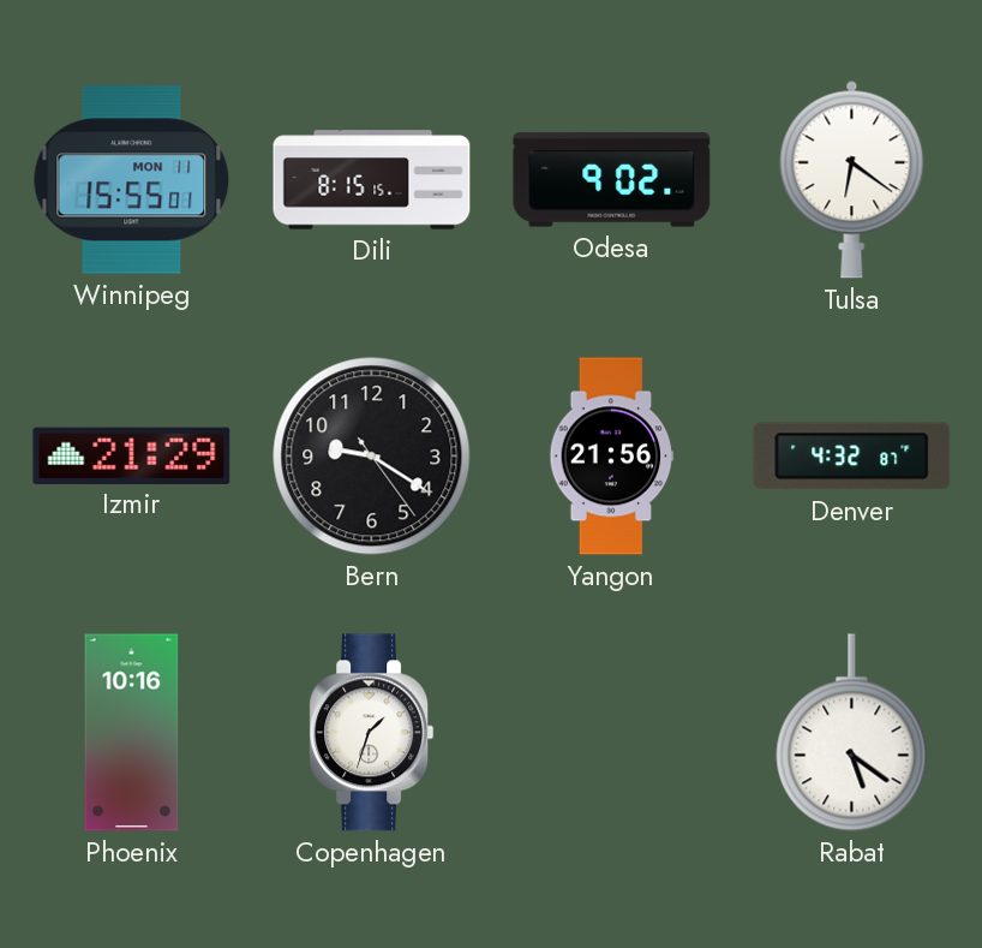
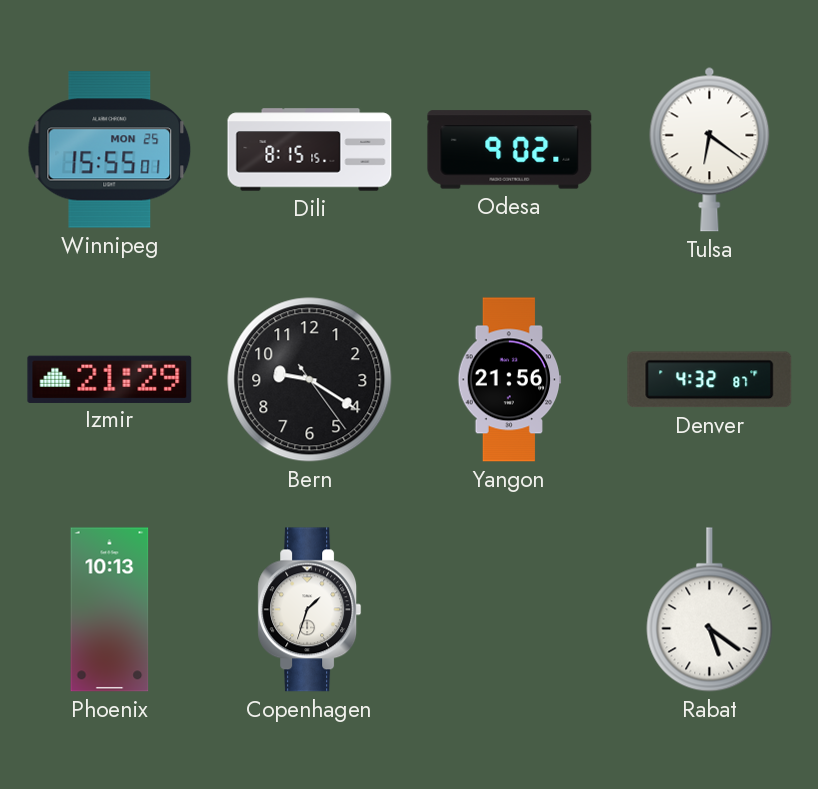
Winnipeg date: MON 11 -> MON 25
Phoenix: 10:16 -> 10:13
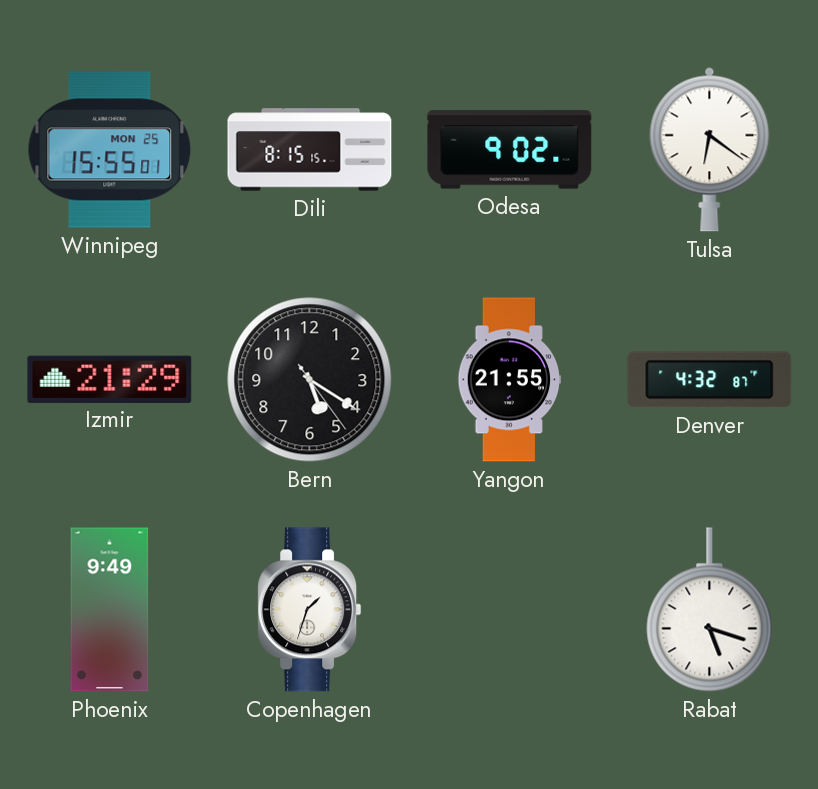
Bern: 9:20 -> 5:20
Yangon: 21:56 -> 21:55
Phoenix: 10:13 -> 9:49
Rabat: 5:21 -> 5:18
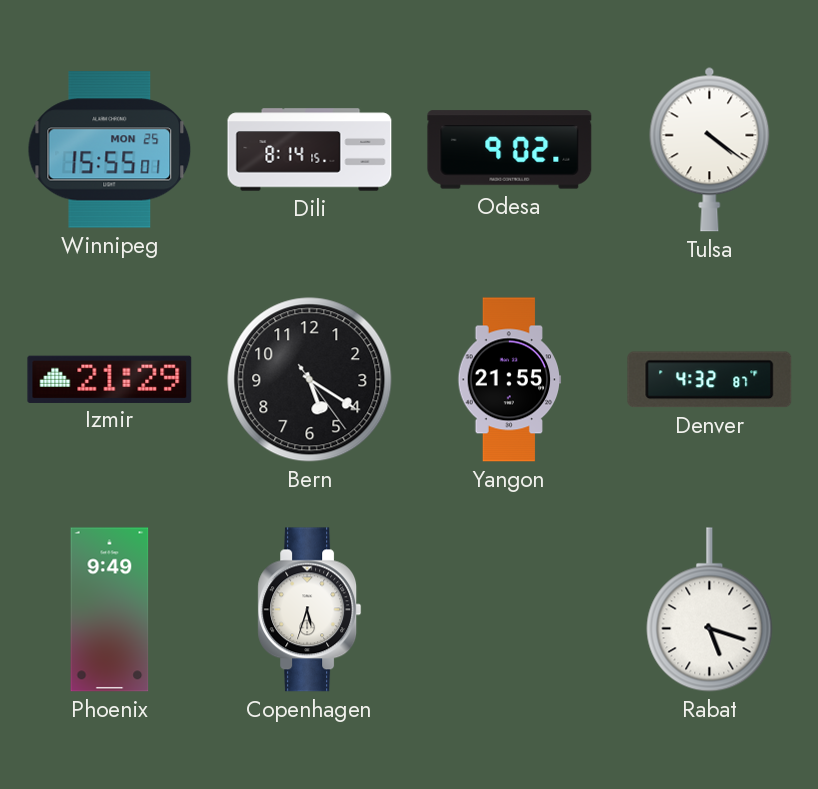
Dili: 8:15 -> 8:14
Tulsa: 6:21 -> 4:21
Copenhagen: 1:33 -> 5:33
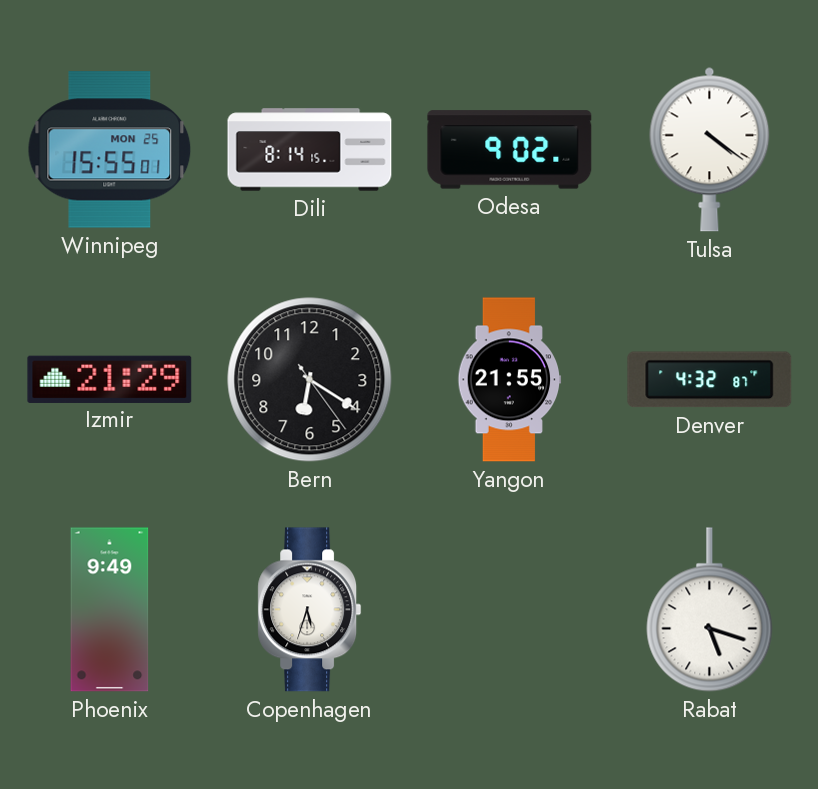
Bern: 5:20 -> 6:20
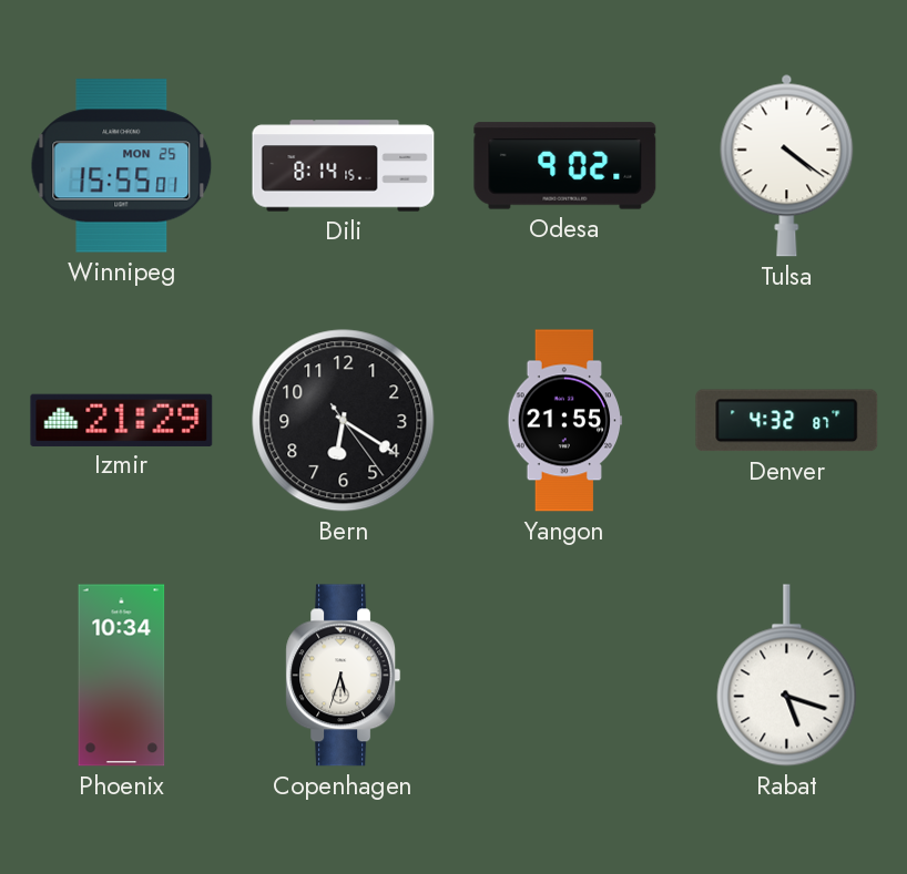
Phoenix: 9:49 -> 10:34
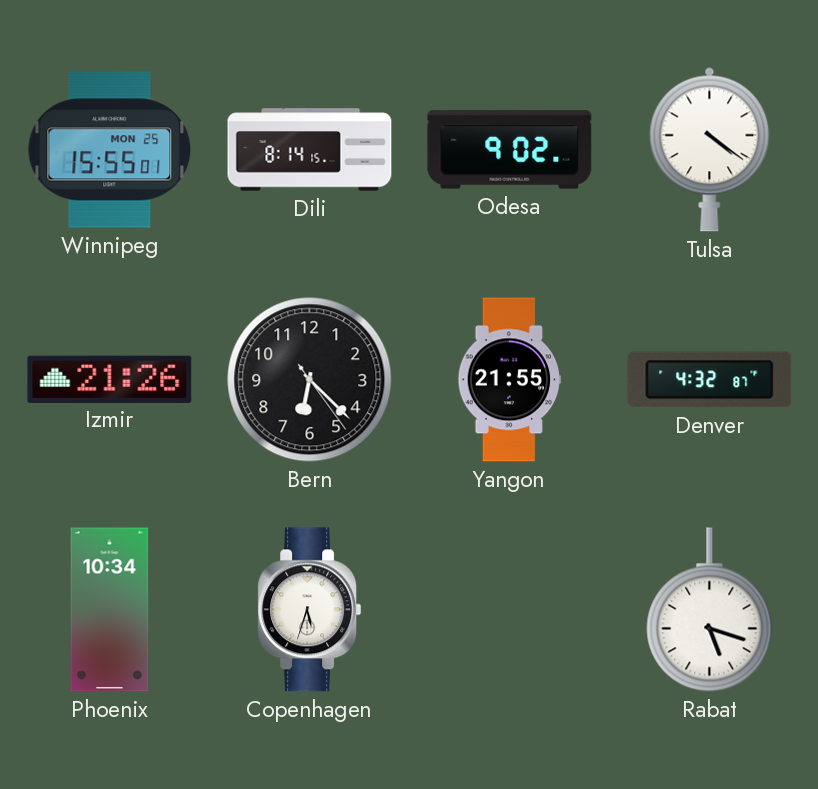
Izmir: 21:29 -> 21:26
Bern: 6:20 -> 6:22
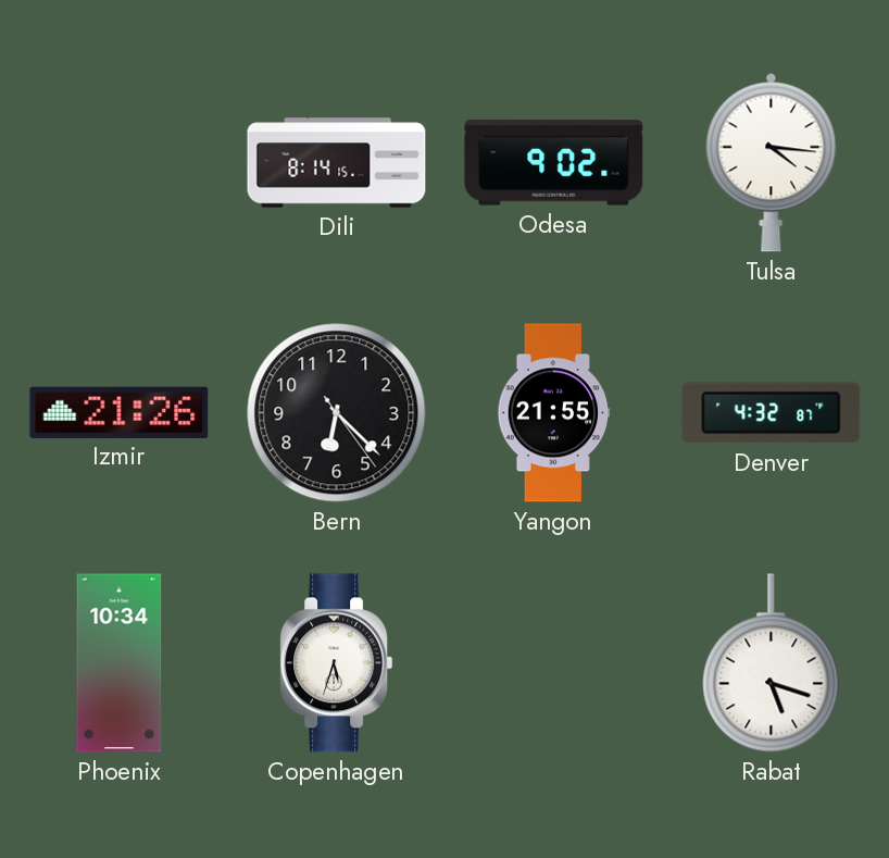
Winnipeg: 15:55 -> none
Tulsa: 4:21 -> 4:16
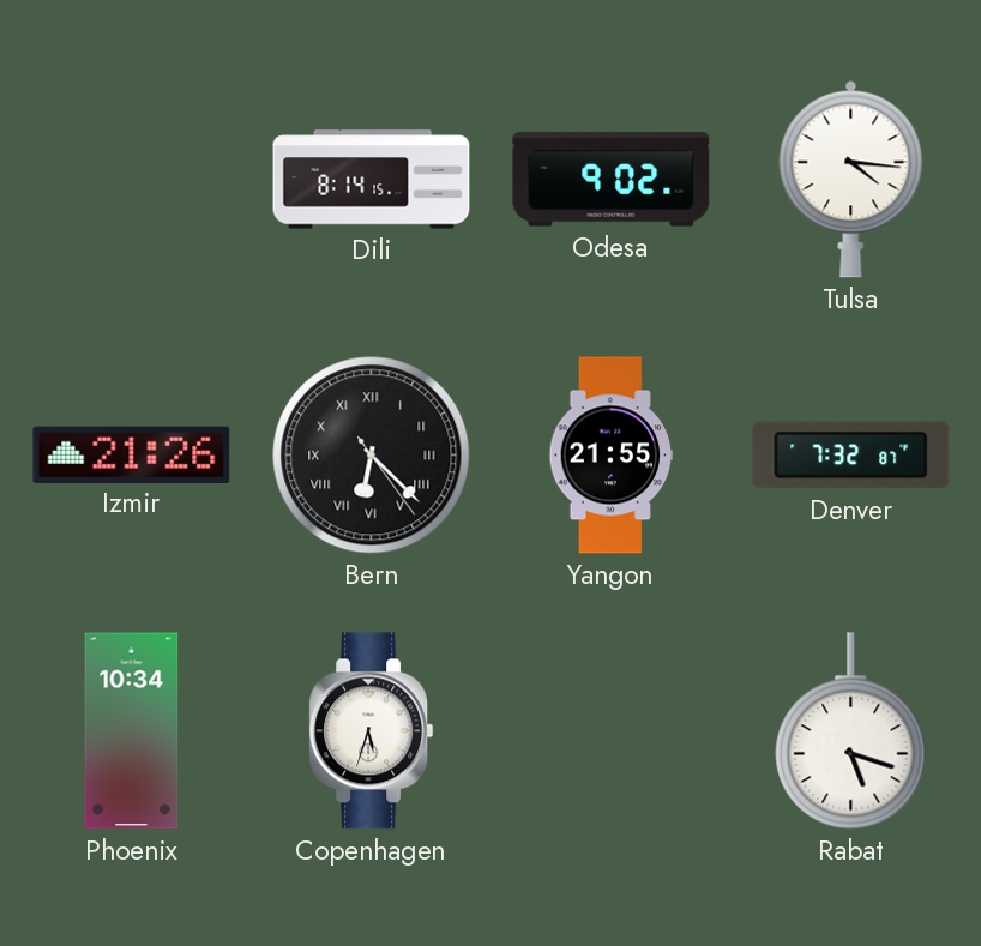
Bern numerals: Arabic -> Roman
Denver: 4:32 -> 7:32
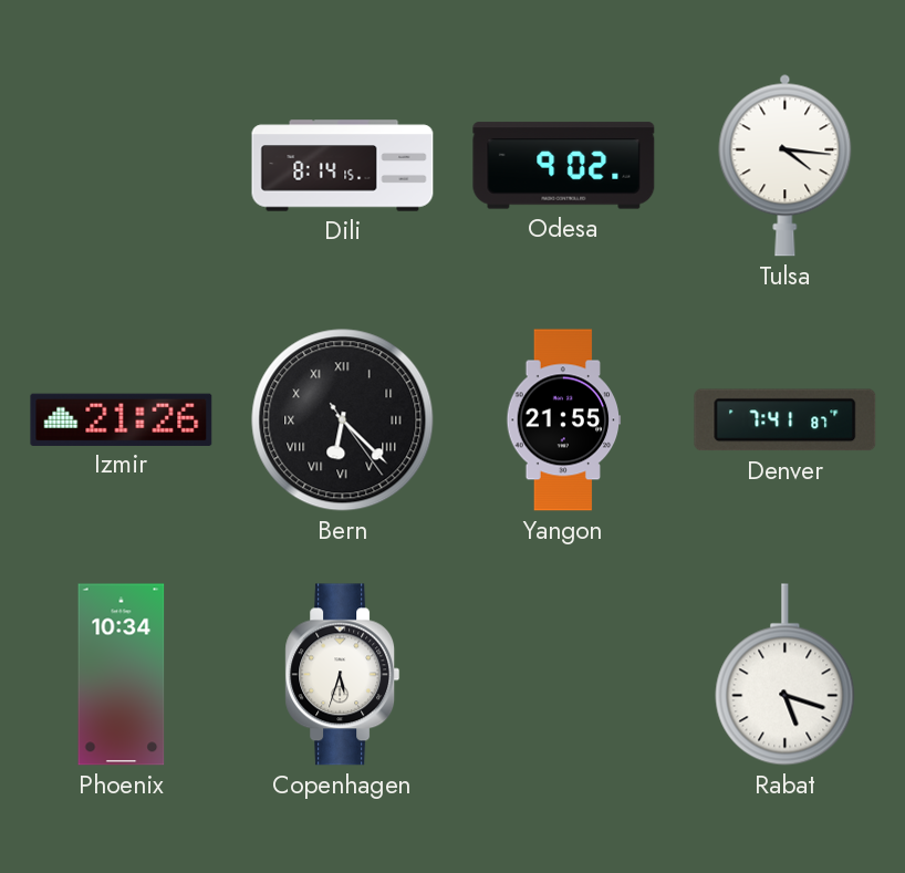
Denver: 7:32 -> 7:41
